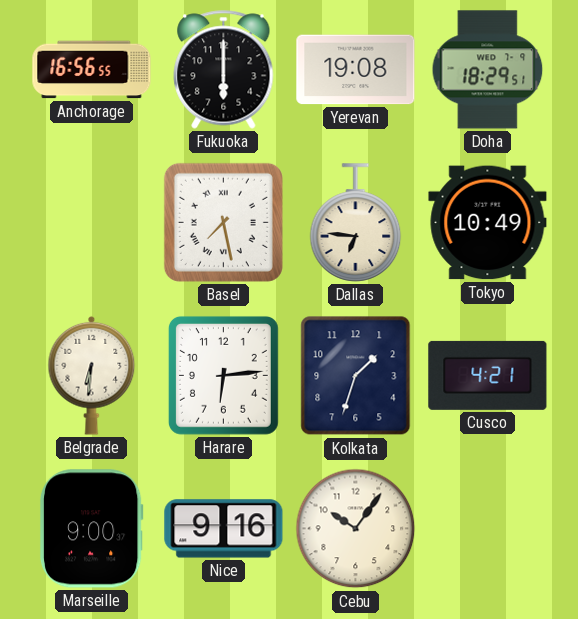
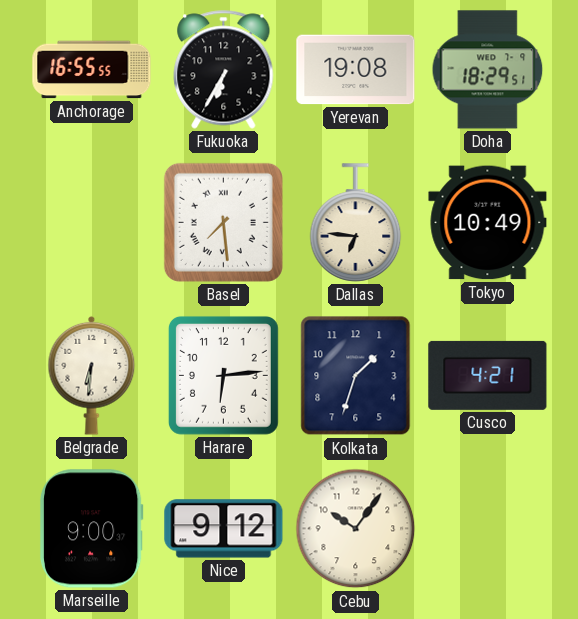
Anchorage: 16:56 -> 16:55
Fukuoka: 6:00 -> 6:35
Basel: 7:28 -> 7:29
Nice: 9:16 -> 9:12
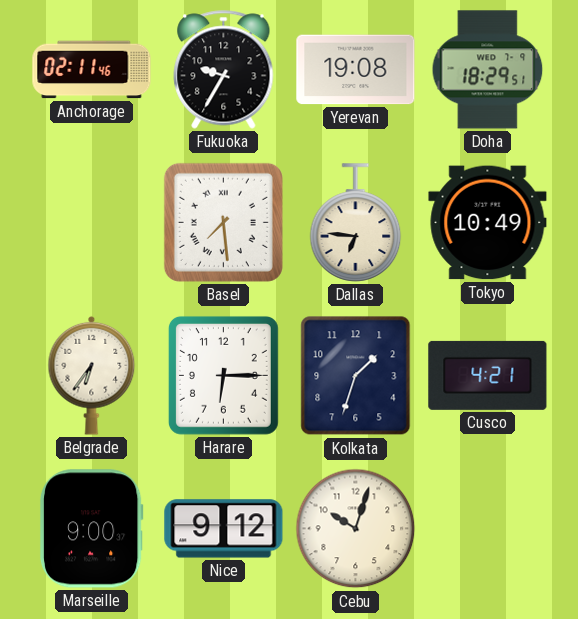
Anchorage: 16:55 -> 02:11
Fukuoka: 6:35 -> 9:35
Belgrade: 6:31 -> 6:36
Harare: 6:14 -> 6:15
Cebu: 10:06 -> 10:03
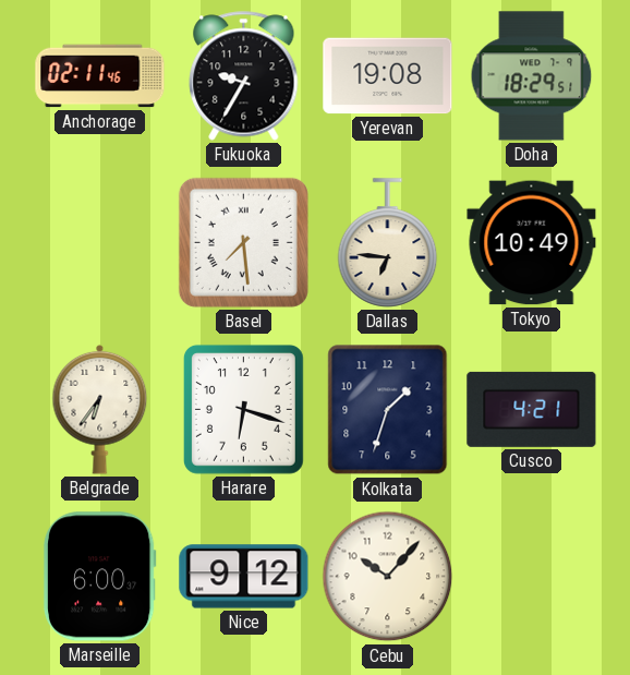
Harare: 6:15 -> 6:18
Marseille: 9:00 -> 6:00
Cebu: 10:03 -> 10:07
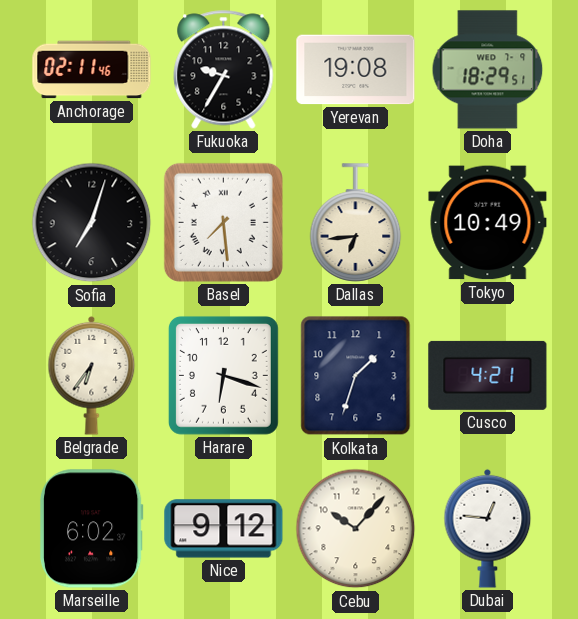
Sofia: none -> 7:03
Dallas: 6:46 -> 6:44
Marseille: 6:00 -> 6:02
Dubai: none -> 12:46
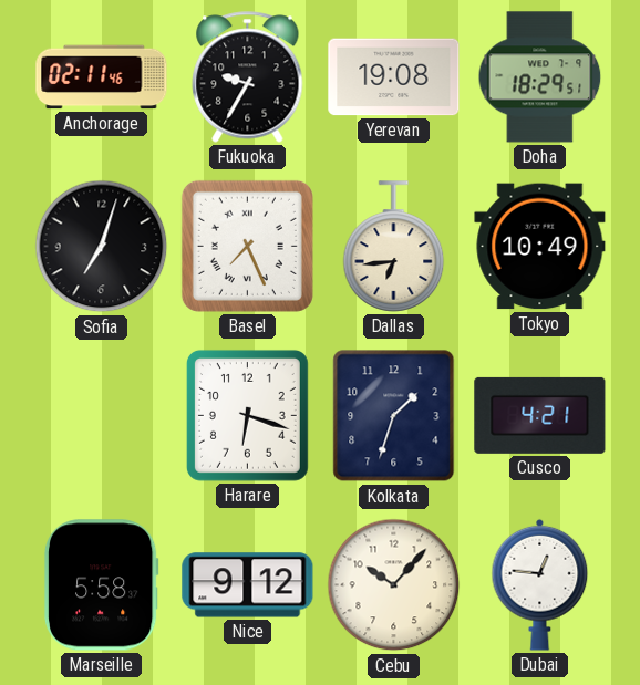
Basel: 7:29 -> 7:26
Belgrade: 6:36 -> none
Marseille: 6:02 -> 5:58
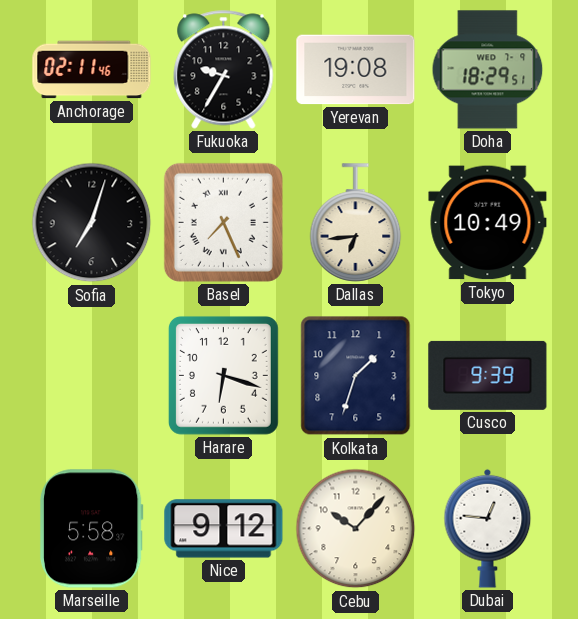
Cusco: 4:21 -> 9:39
